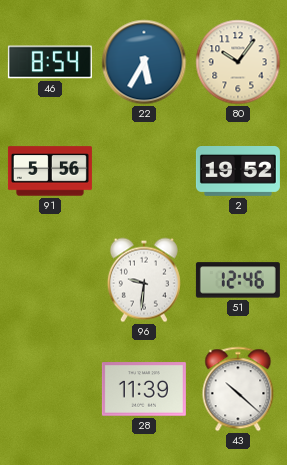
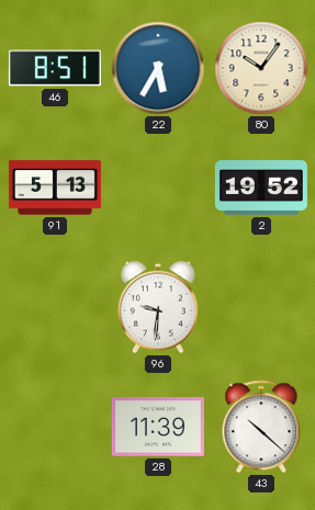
46: 8:54 -> 8:51
91: 5:56 -> 5:13
51: 12:46 -> none
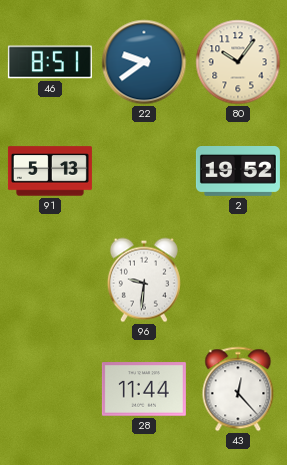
22: 5:35 -> 9:39
28: 11:39 -> 11:44
43: 10:22 -> 12:23
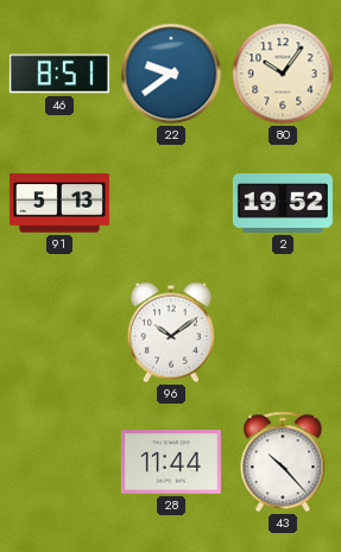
96: 9:31 -> 10:09
43: 12:23 -> 10:23
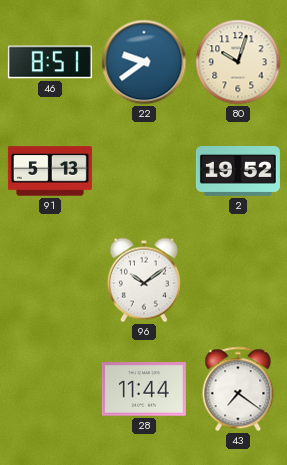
80: 10:06 -> 10:03
43: 10:23 -> 7:21
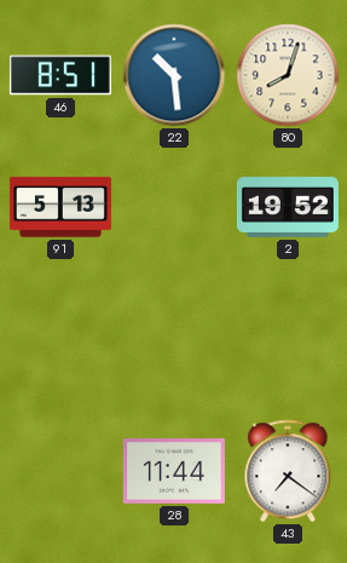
22: 9:39 -> 10:29
80: 10:03 -> 8:03
96: 10:09 -> none
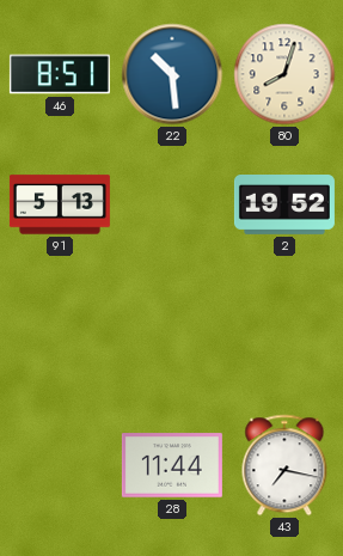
43: 7:21 -> 7:17
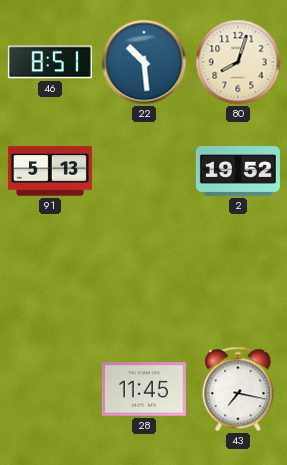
28: 11:44 -> 11:45
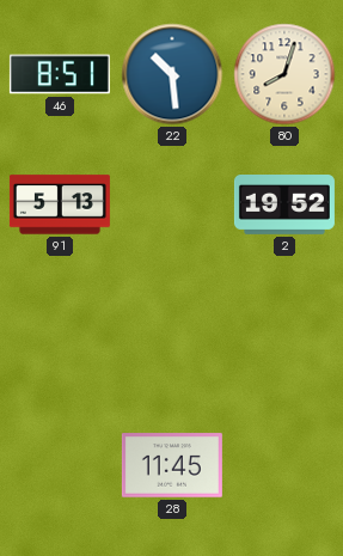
43: 7:17 -> none
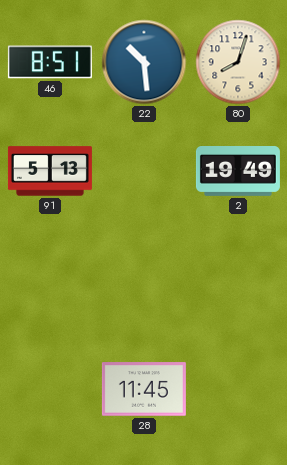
2: 19:52 -> 19:49
